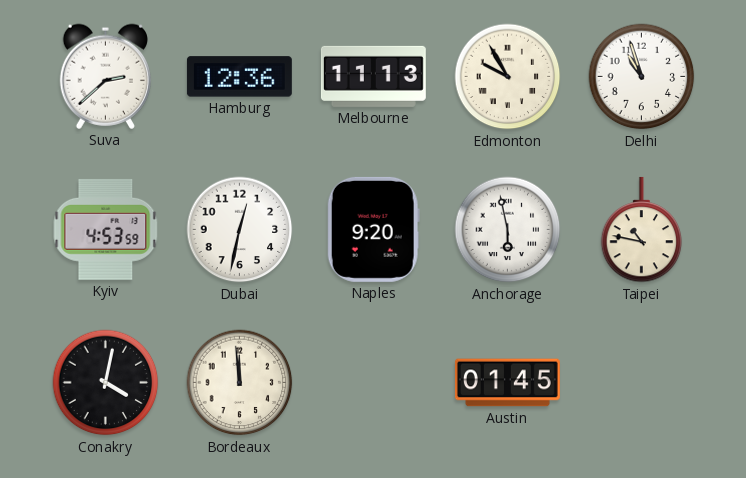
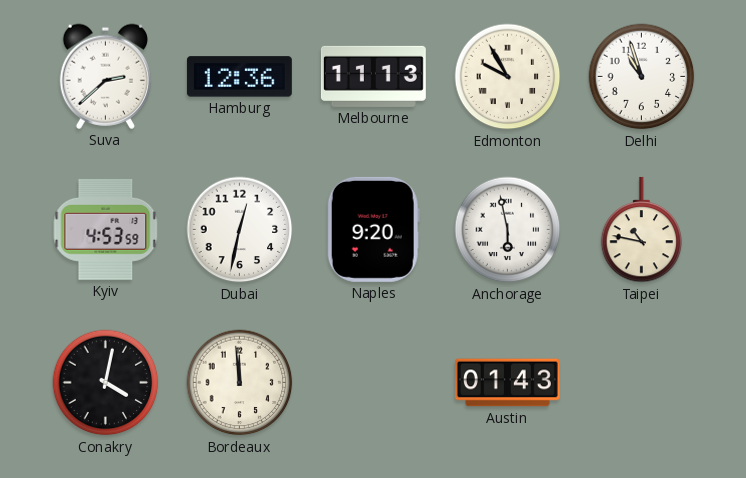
Austin: 01:45 -> 01:43
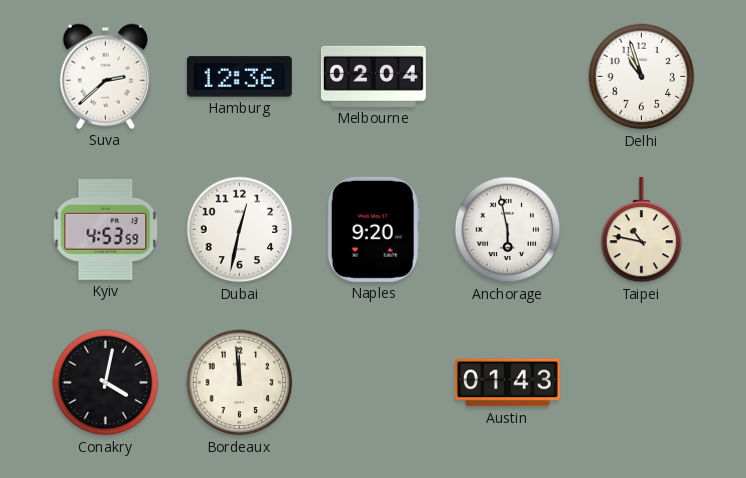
Melbourne: 11:13 -> 02:04
Edmonton: 9:55 -> none
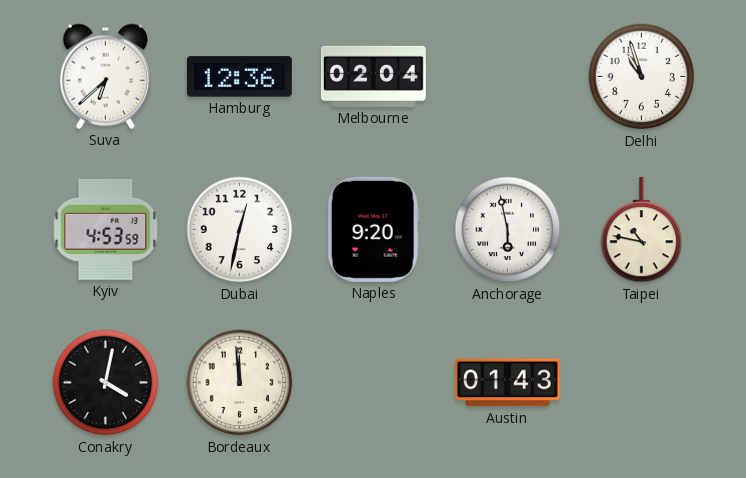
Suva: 2:38 -> 6:38
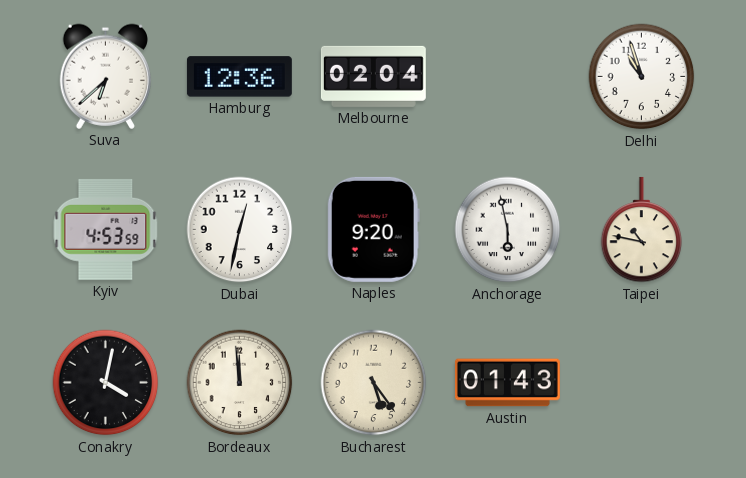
Bucharest: none -> 5:24
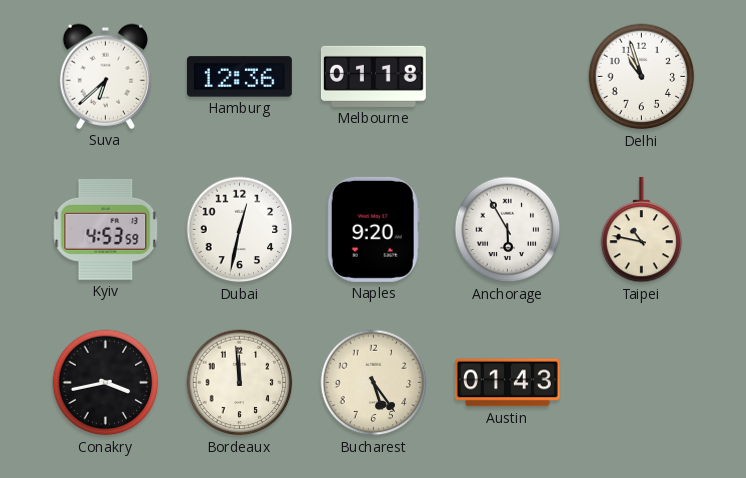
Melbourne: 02:04 -> 01:18
Anchorage: 5:58 -> 5:55
Conakry: 4:02 -> 3:43
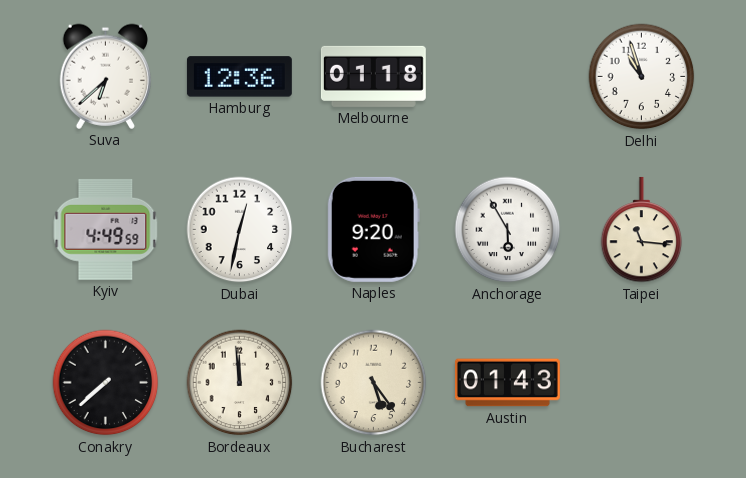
Kyiv: 4:53 -> 4:49
Taipei: 10:47 -> 11:16
Conakry: 3:43 -> 7:38
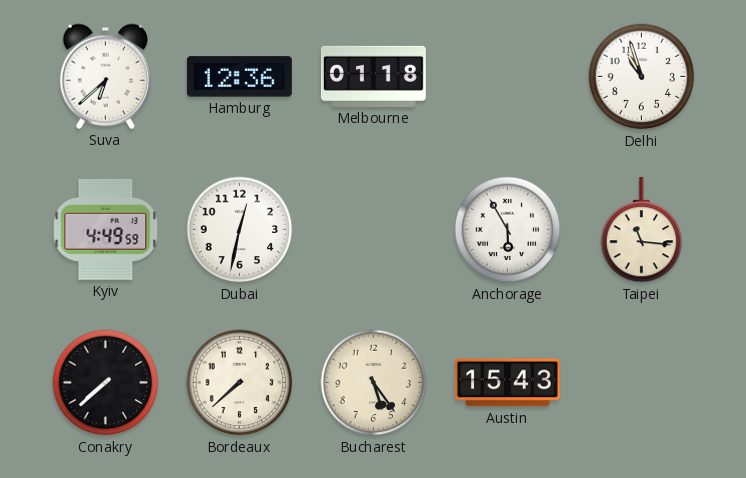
Naples: 9:20 -> none
Bordeaux: 11:59 -> 7:38
Austin: 01:43 -> 15:43
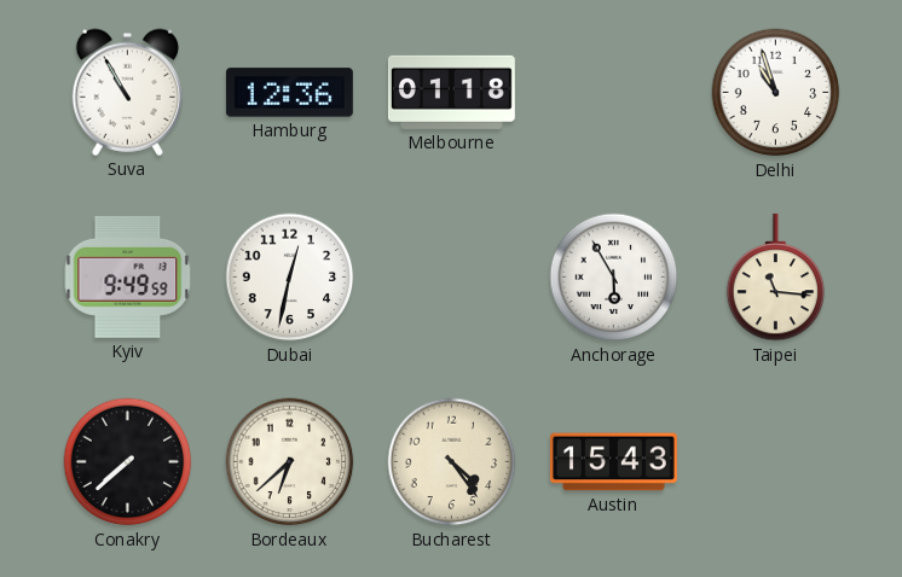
Suva: 6:38 -> 10:55
Kyiv: 4:49 -> 9:49
Bordeaux: 7:38 -> 6:38
Bucharest: 5:24 -> 4:24
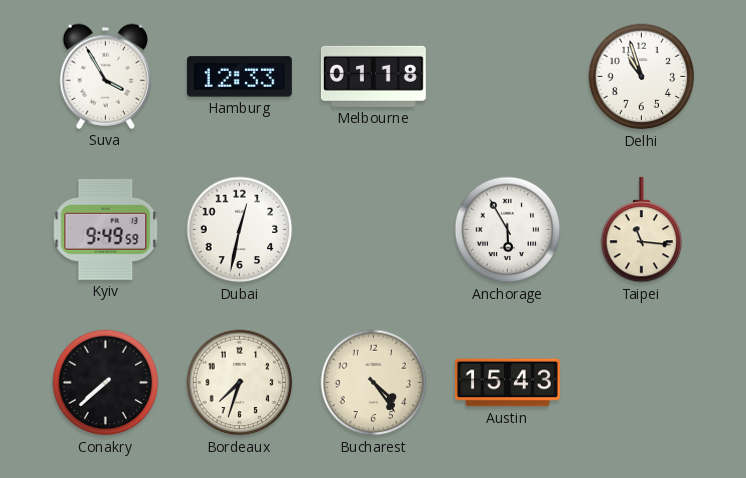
Suva: 10:55 -> 3:55
Hamburg: 12:36 -> 12:33
Bordeaux: 6:38 -> 7:33
